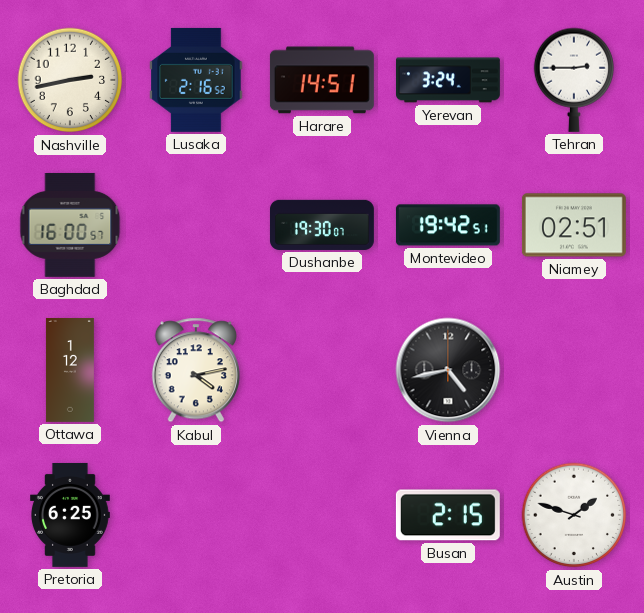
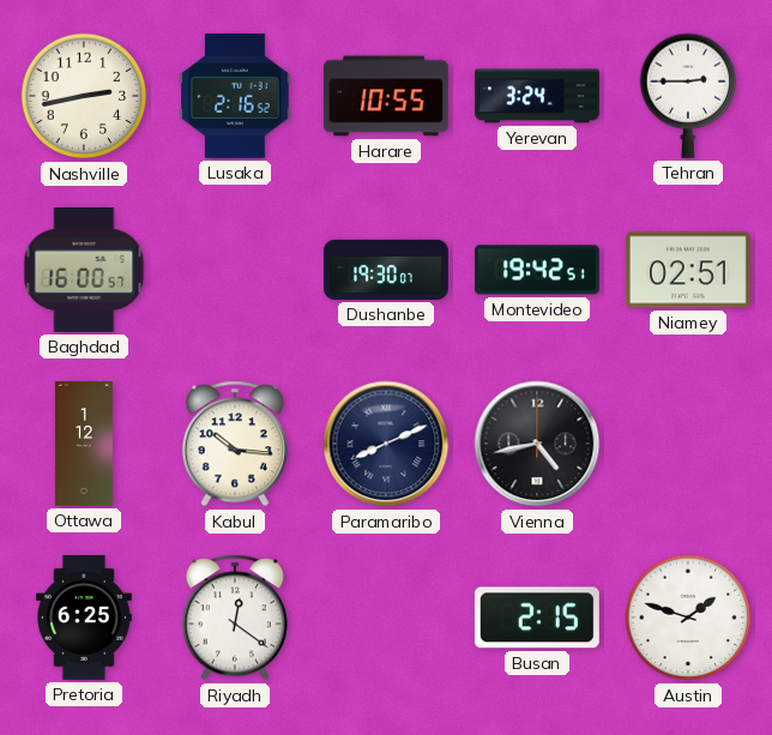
Harare: 14:51 -> 10:55
Kabul: 4:13 -> 10:16
Paramaribo: none -> 8:11
Riyadh: none -> 12:21
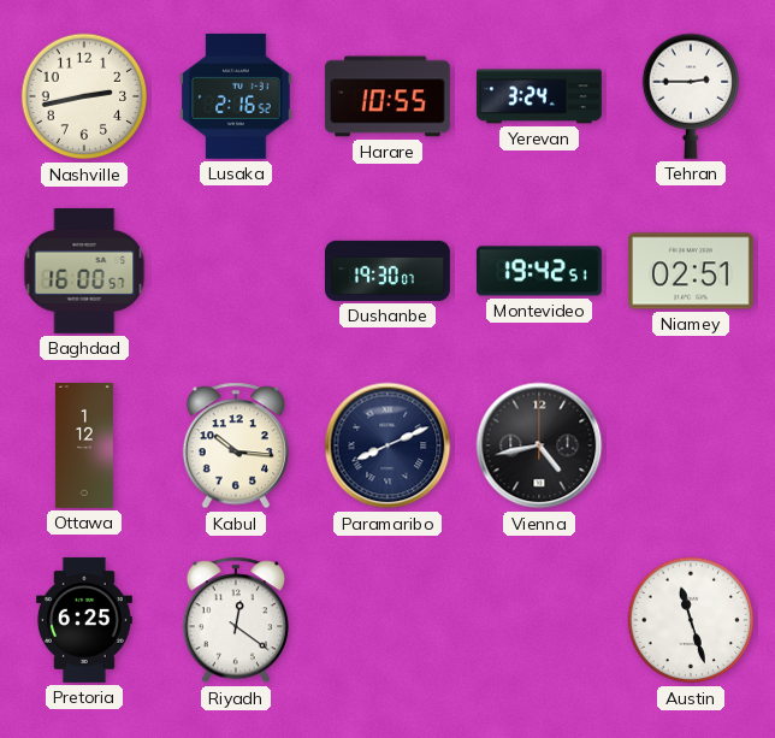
Busan: 2:15 -> none
Austin: 1:48 -> 11:27
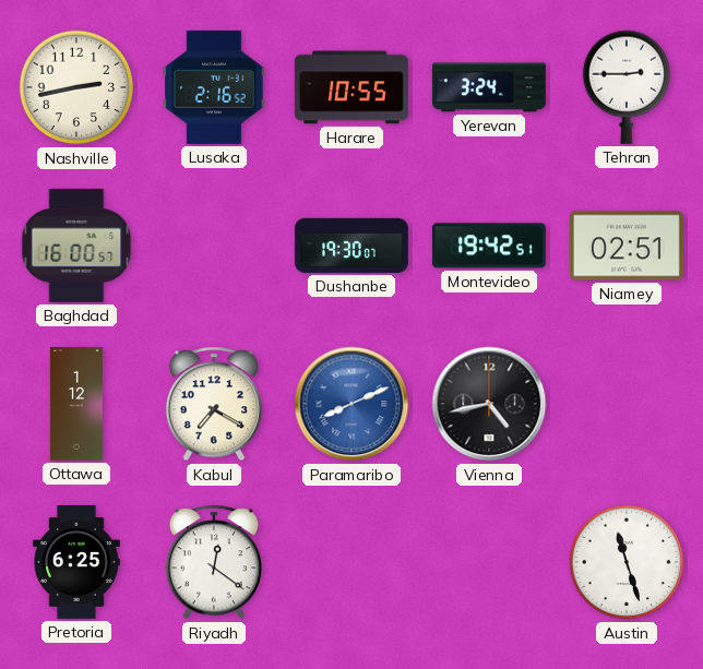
Kabul: 10:16 -> 7:20
Paramaribo dial: navy -> blue
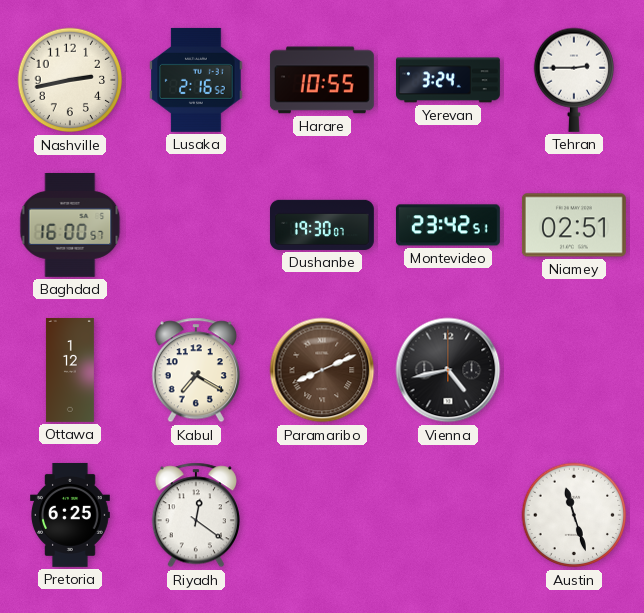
Montevideo: 19:42 -> 23:42
Paramaribo dial: blue -> brown
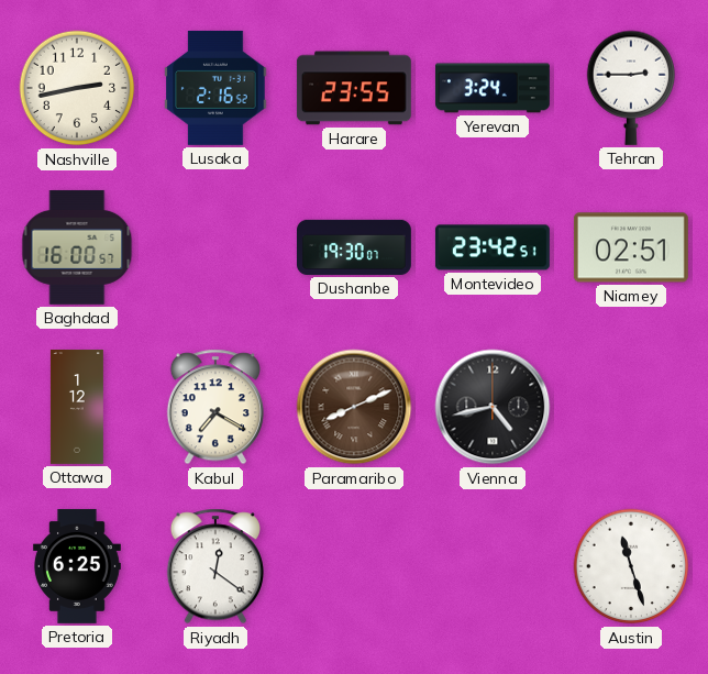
Harare: 10:55 -> 23:55
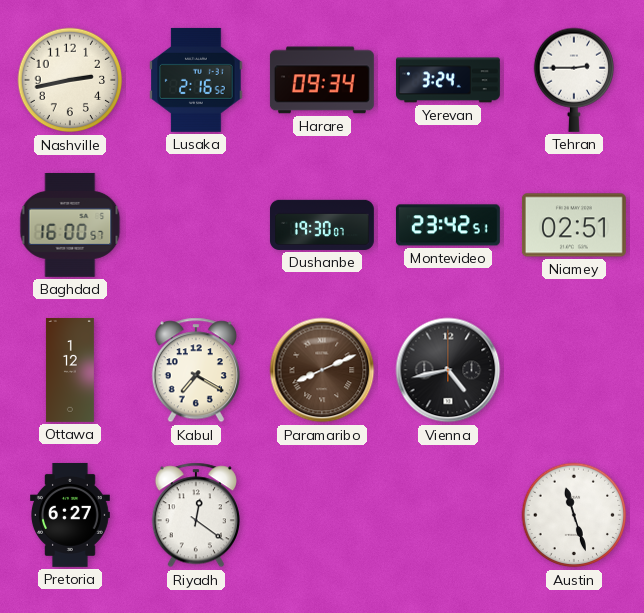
Harare: 23:55 -> 09:34
Pretoria: 6:25 -> 6:27
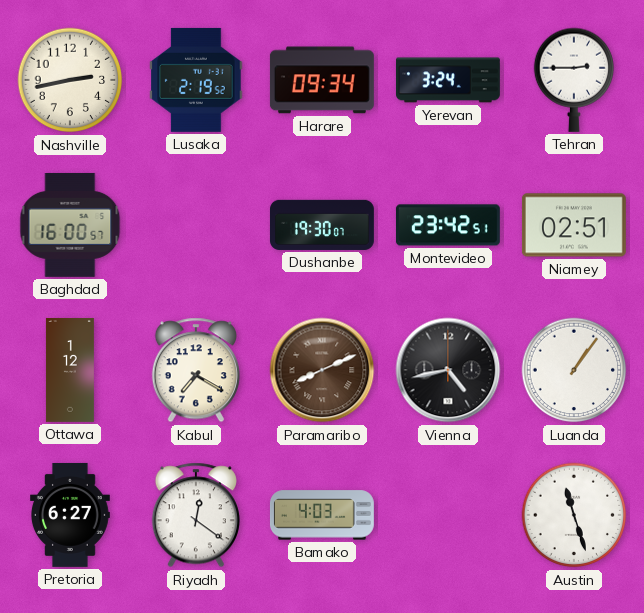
Lusaka: 2:16 -> 2:19
Luanda: none -> 1:06
Bamako: none -> 4:03
